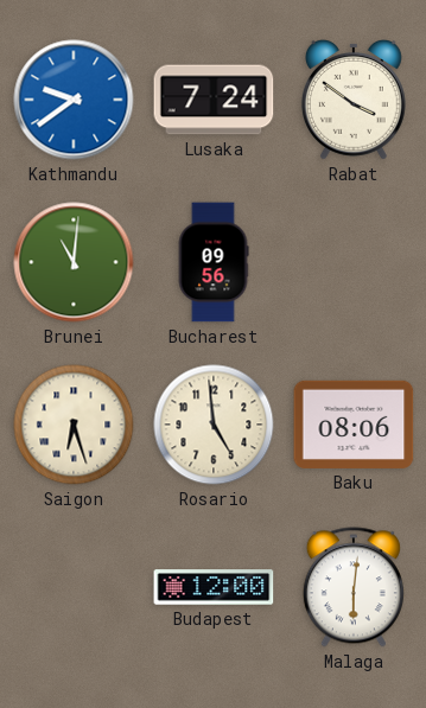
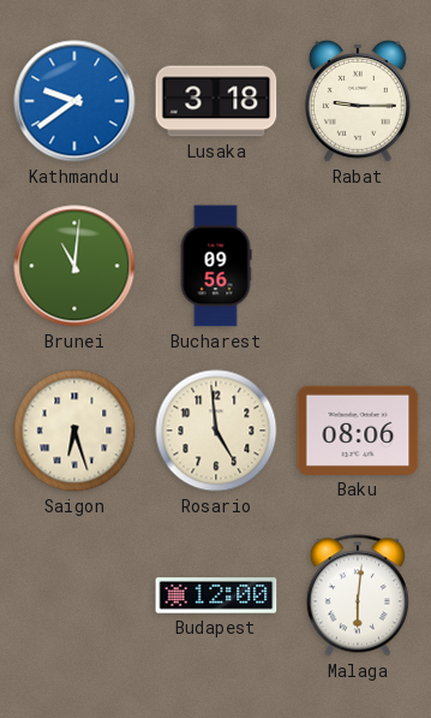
Lusaka: 7:24 -> 3:18
Rabat: 3:51 -> 9:15
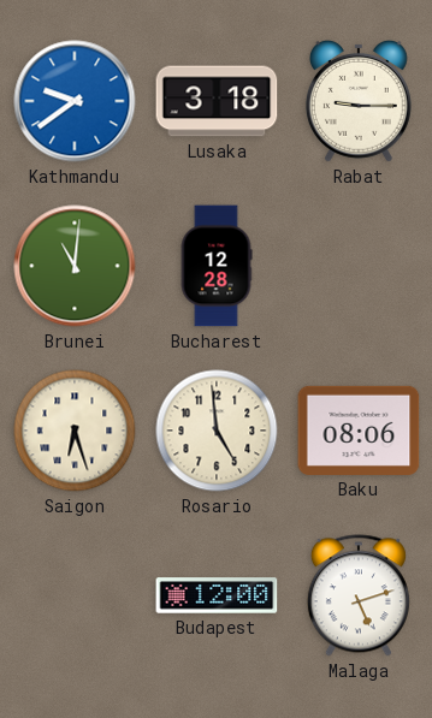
Bucharest: 09:56 -> 12:28
Malaga: 6:01 -> 5:12
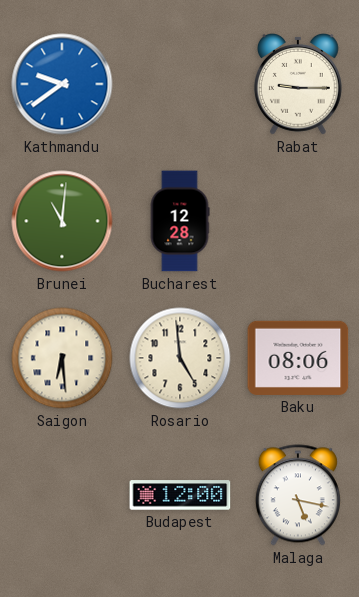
Lusaka: 3:18 -> none
Saigon: 6:27 -> 6:29
Malaga: 5:12 -> 5:17
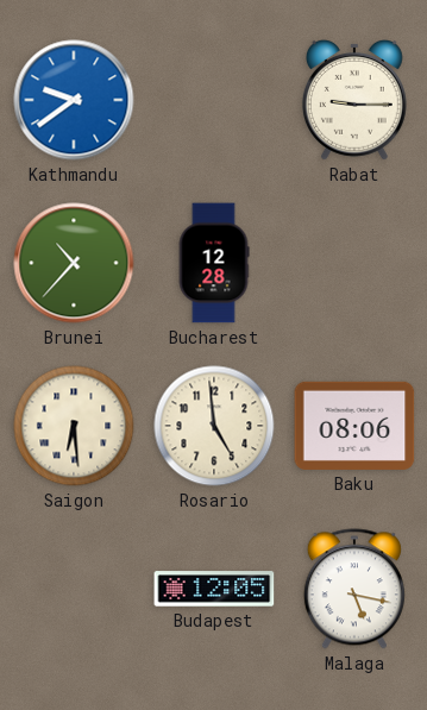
Brunei: 11:01 -> 10:37
Budapest: 12:00 -> 12:05
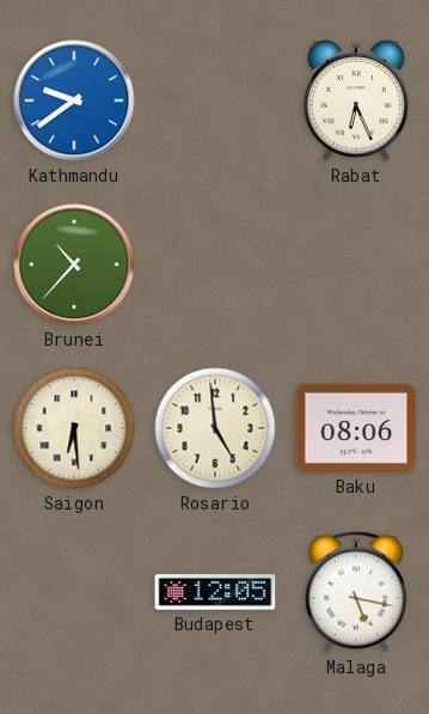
Rabat: 9:15 -> 6:26
Bucharest: 12:28 -> none
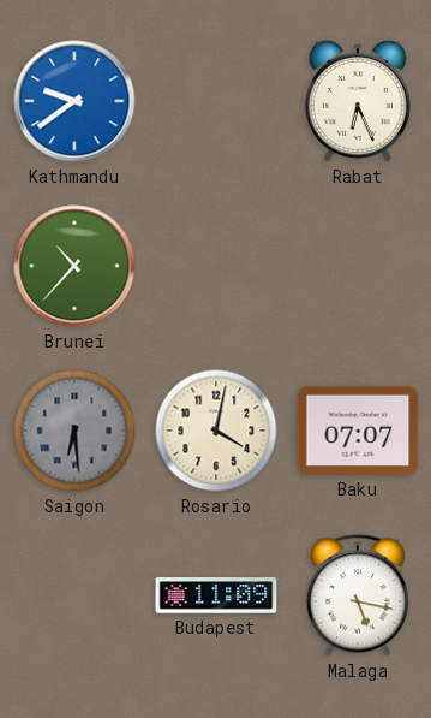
Saigon dial: cream -> grey
Rosario: 4:59 -> 4:02
Baku: 08:06 -> 07:07
Budapest: 12:05 -> 11:09
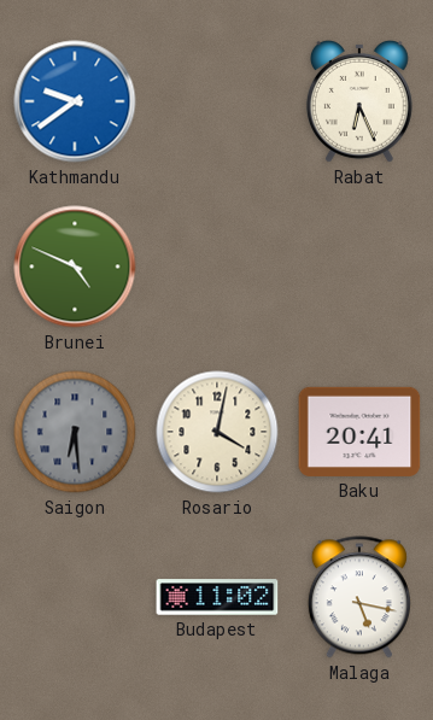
Brunei: 10:37 -> 4:49
Baku: 07:07 -> 20:41
Budapest: 11:09 -> 11:02
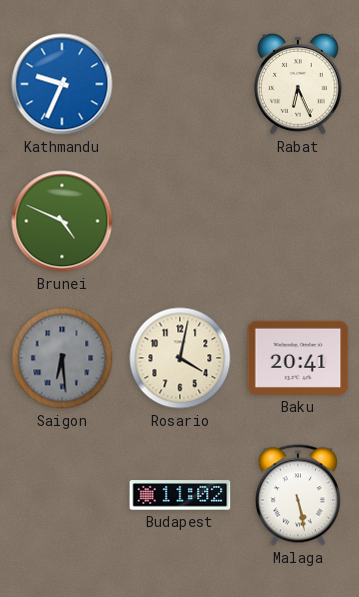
Kathmandu: 9:39 -> 9:34
Malaga: 5:17 -> 5:28
